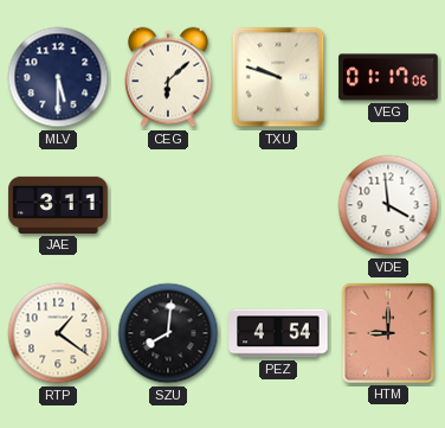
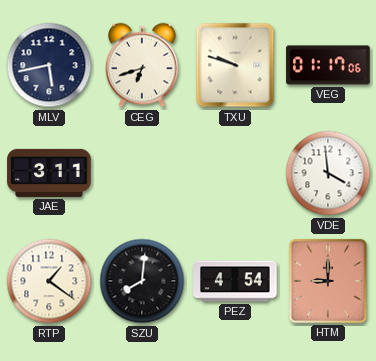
MLV: 5:30 -> 5:43
CEG: 6:08 -> 6:42
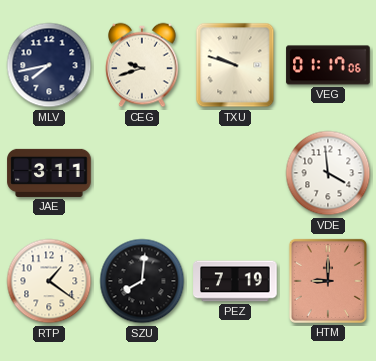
MLV: 5:43 -> 7:43
CEG: 6:42 -> 9:42
PEZ: 4:54 -> 7:19
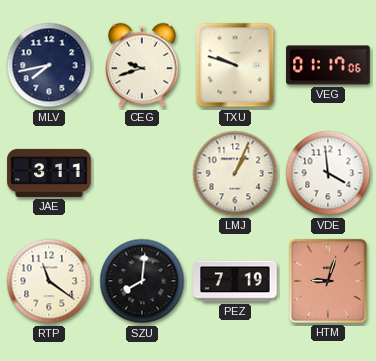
LMJ: none -> 1:04
RTP: 1:21 -> 11:21
HTM: 9:00 -> 9:03
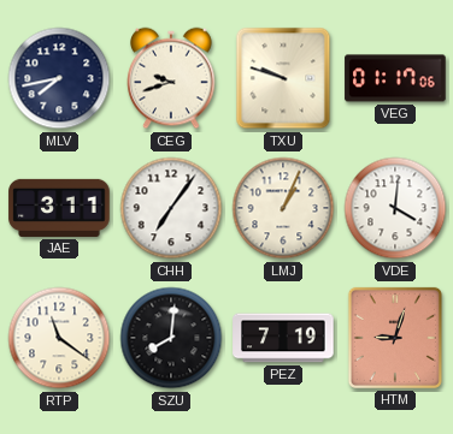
CHH: none -> 7:06
VDE: 3:59 -> 4:01
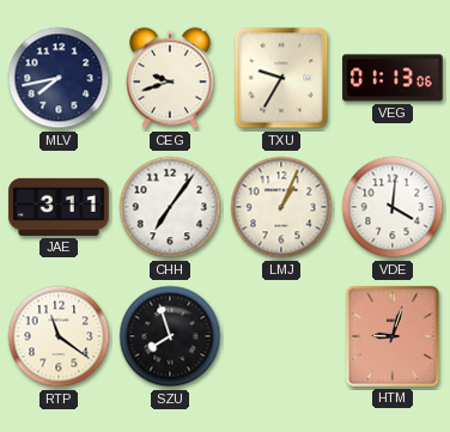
TXU: 9:48 -> 9:35
VEG: 01:17 -> 01:13
SZU: 8:01 -> 7:57
PEZ: 7:19 -> none
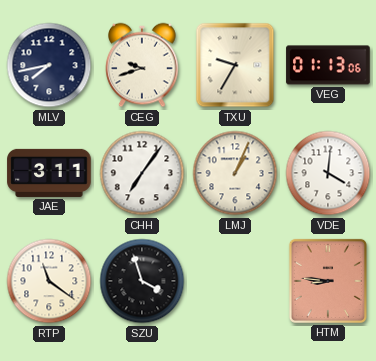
SZU: 7:57 -> 3:57
HTM: 9:03 -> 8:46
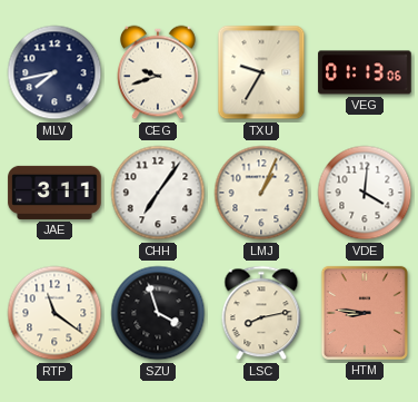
LSC: none -> 8:13
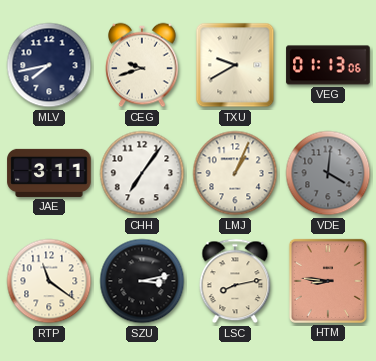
TXU: 9:35 -> 9:40
VDE dial: white -> grey
SZU: 3:57 -> 3:13
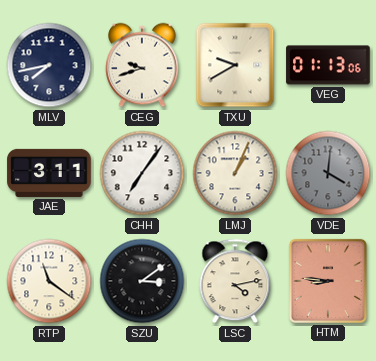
SZU: 3:13 -> 3:09
LSC: 8:13 -> 4:13
